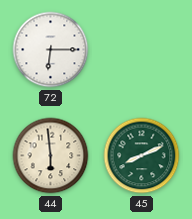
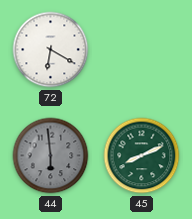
72: 6:15 -> 6:20
44 dial: cream -> grey
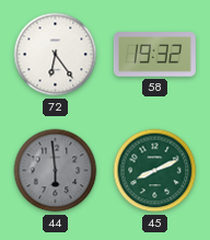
72: 6:20 -> 6:24
58: none -> 19:32
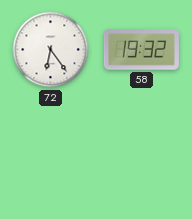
44: 5:59 -> none
45: 8:11 -> none
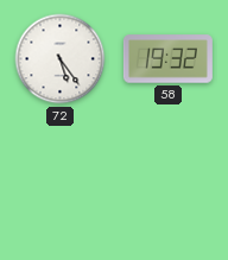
72: 6:24 -> 5:24
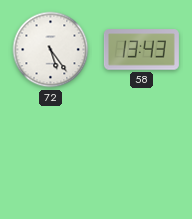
58: 19:32 -> 13:43
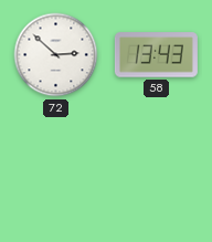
72: 5:24 -> 2:52
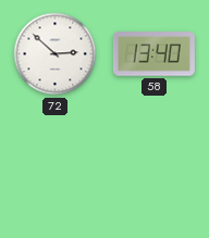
58: 13:43 -> 13:40
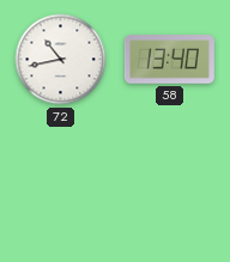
72: 2:52 -> 10:43
